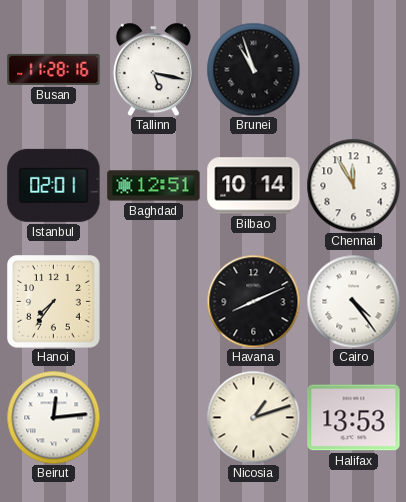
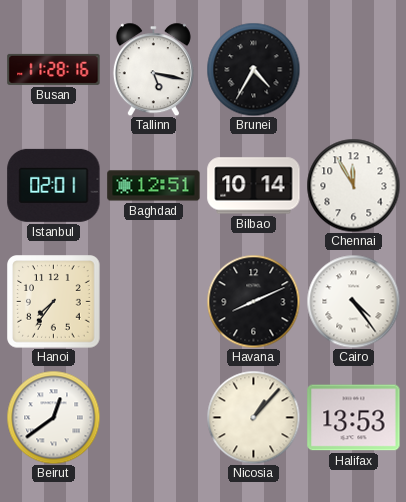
Brunei: 10:57 -> 4:35
Beirut: 12:14 -> 12:39
Nicosia: 1:12 -> 1:07
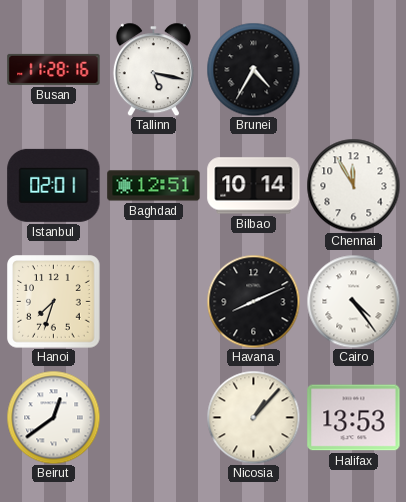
Hanoi: 7:36 -> 7:33
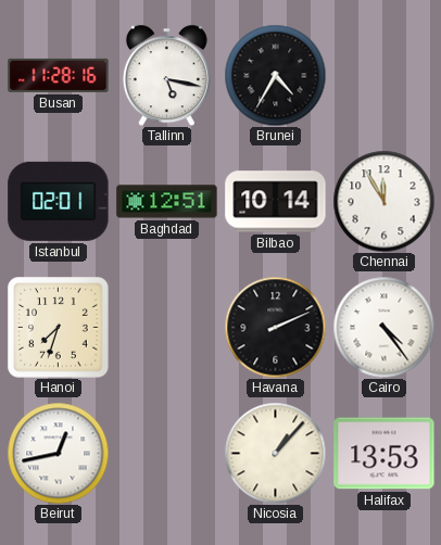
Havana: 8:11 -> 2:11
Beirut: 12:39 -> 12:43
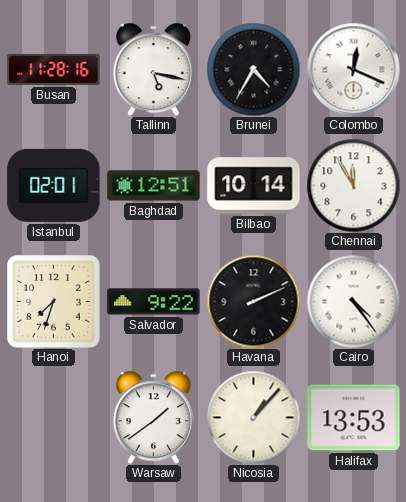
Colombo: none -> 12:19
Salvador: none -> 9:22
Beirut: 12:43 -> none
Warsaw: none -> 1:39
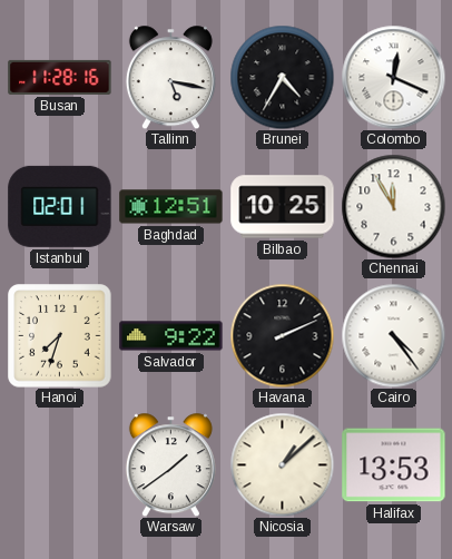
Bilbao: 10:14 -> 10:25
Nicosia: 1:07 -> 1:08
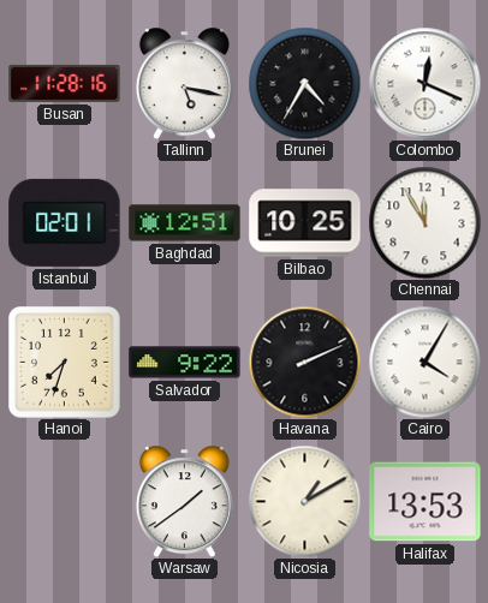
Cairo: 4:24 -> 4:05
Nicosia: 1:08 -> 1:10
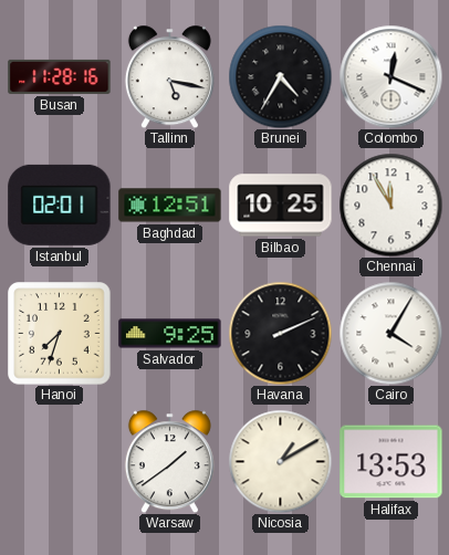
Salvador: 9:22 -> 9:25
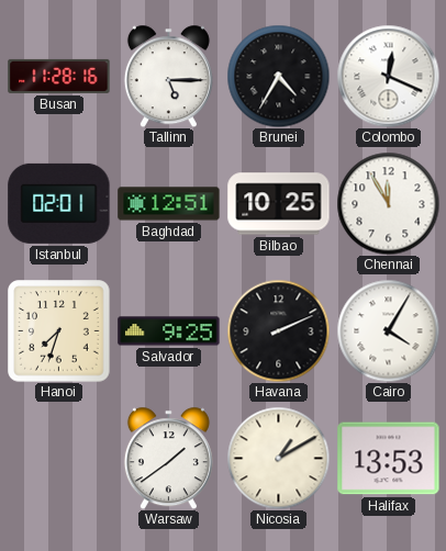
Tallinn: 5:17 -> 5:15
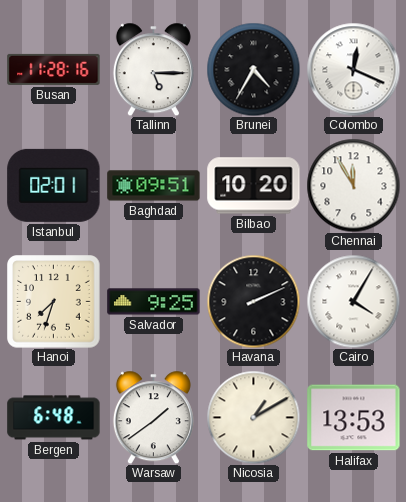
Baghdad: 12:51 -> 09:51
Bilbao: 10:25 -> 10:20
Bergen: none -> 6:48
